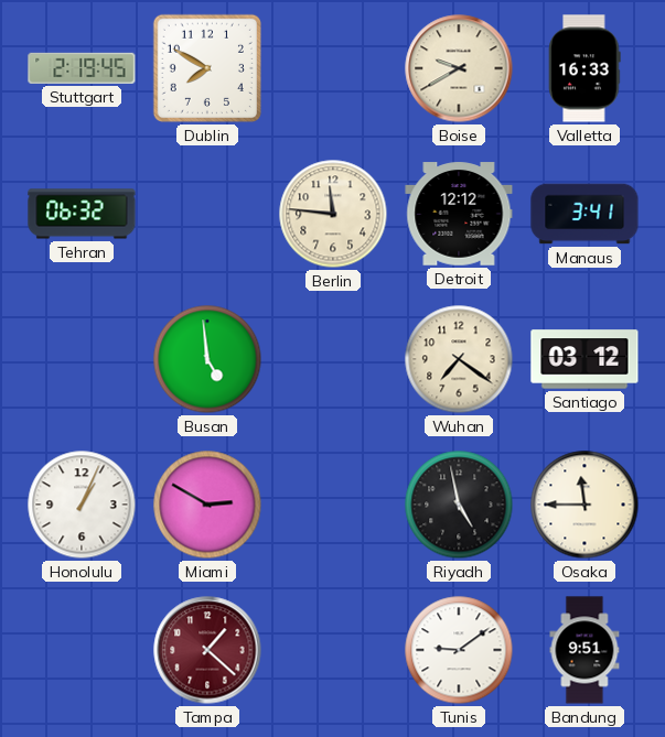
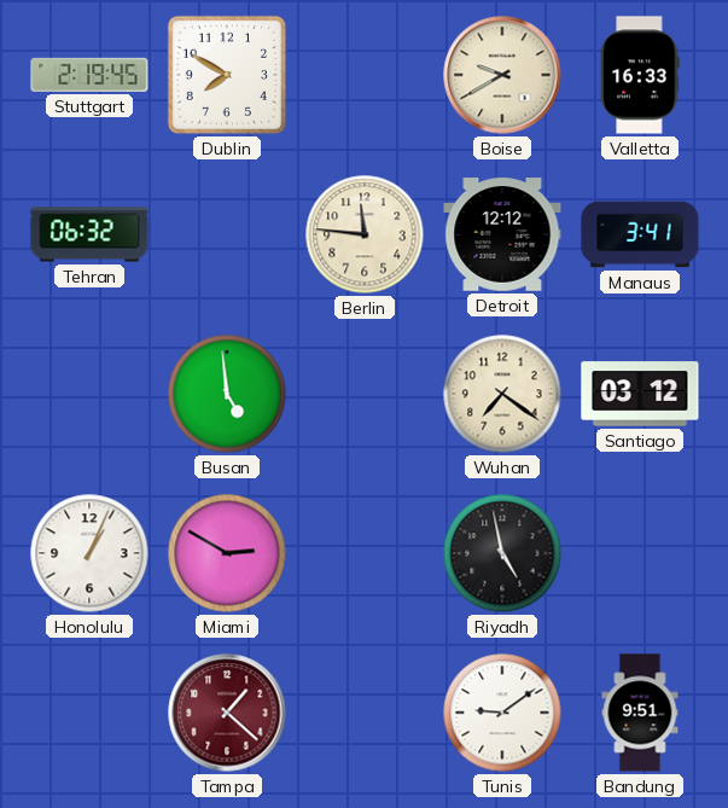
Osaka: 11:45 -> none
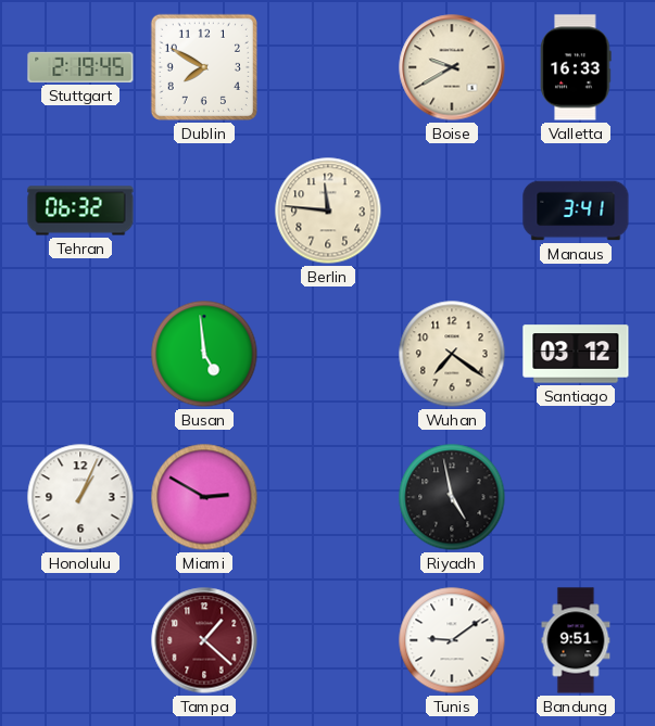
Detroit: 12:12 -> none
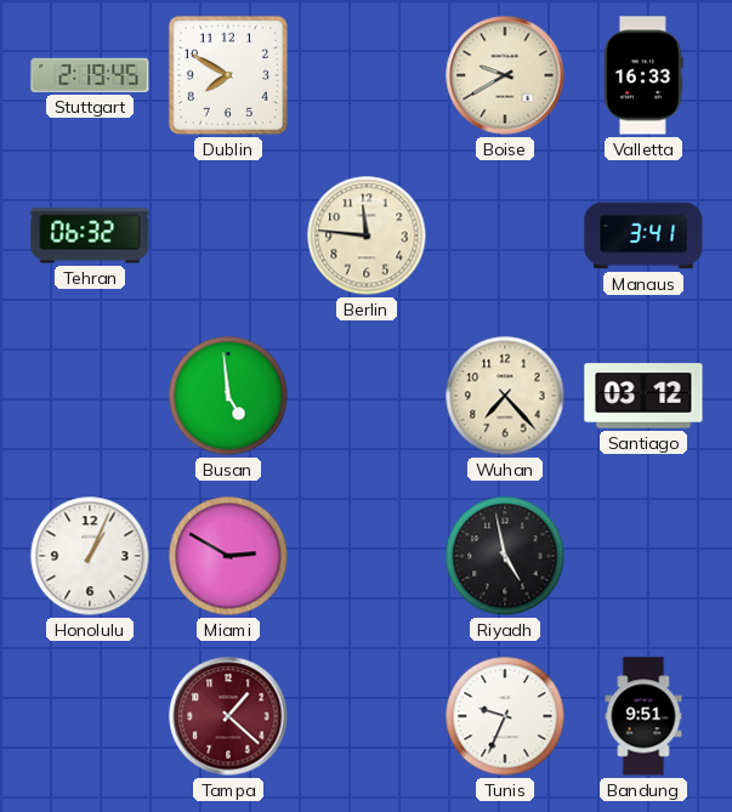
Wuhan: 7:21 -> 7:23
Tunis: 9:09 -> 9:34
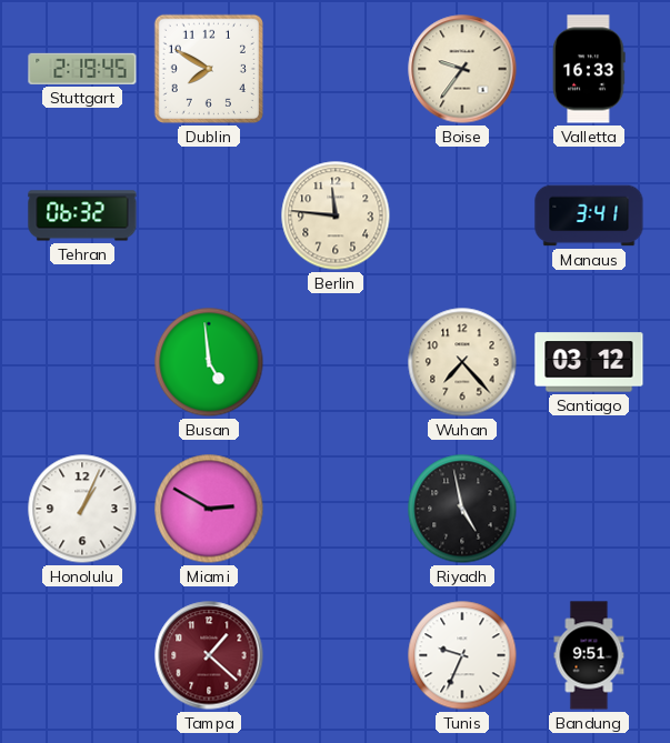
Boise: 9:40 -> 9:36
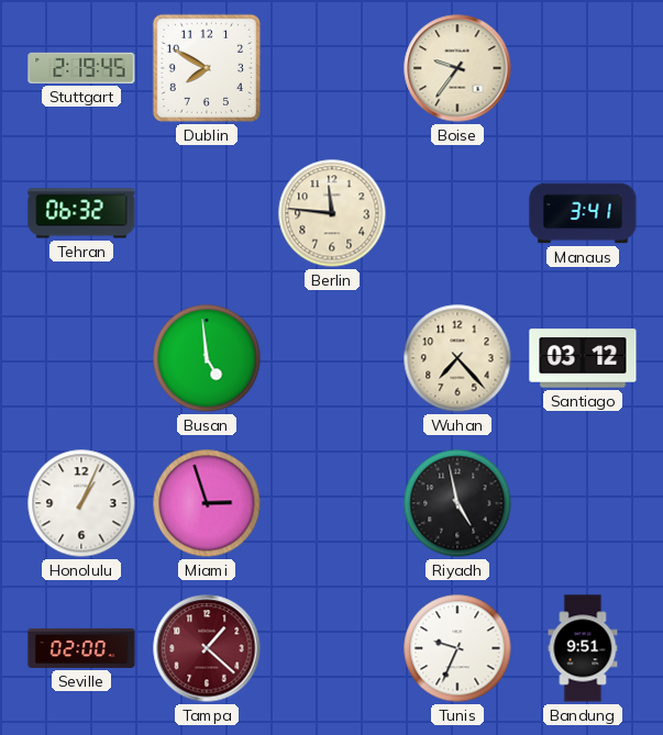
Valletta: 16:33 -> none
Miami: 2:50 -> 2:57
Seville: none -> 02:00
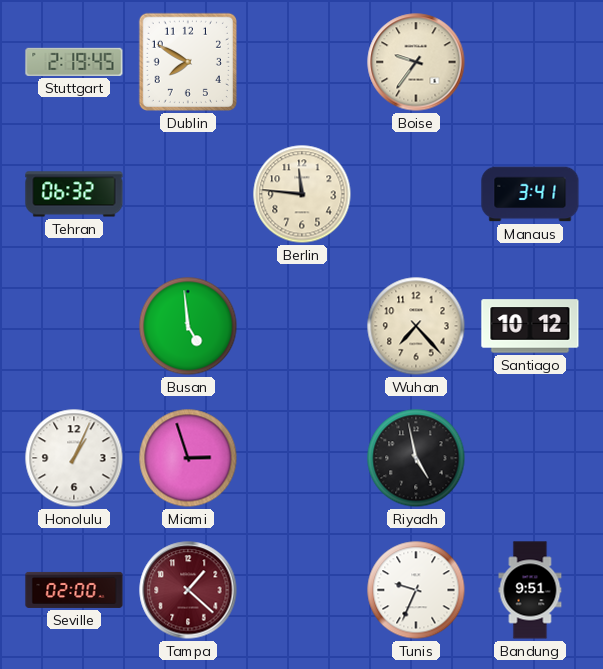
Santiago: 03:12 -> 10:12
